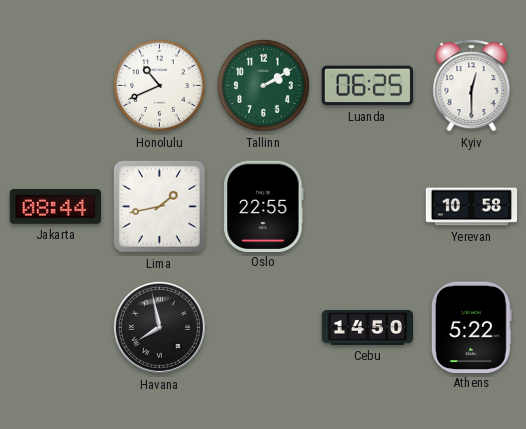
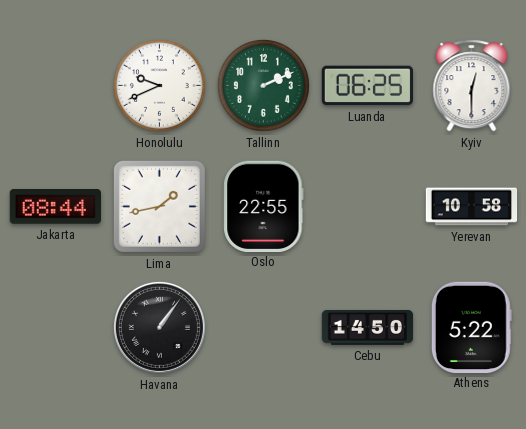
Honolulu: 10:41 -> 9:41
Tallinn: 2:10 -> 2:11
Havana: 7:58 -> 1:06
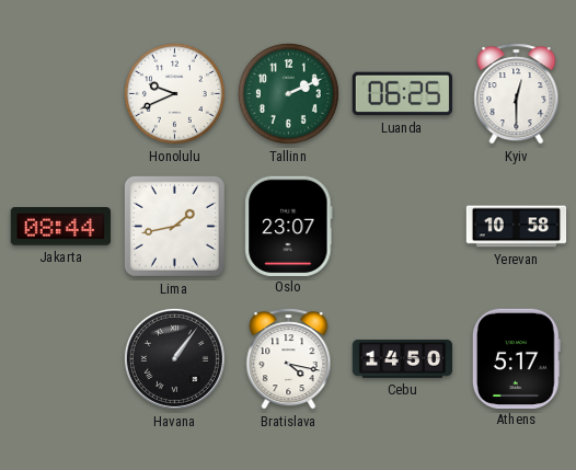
Oslo: 22:55 -> 23:07
Bratislava: none -> 4:17
Athens: 5:22 -> 5:17
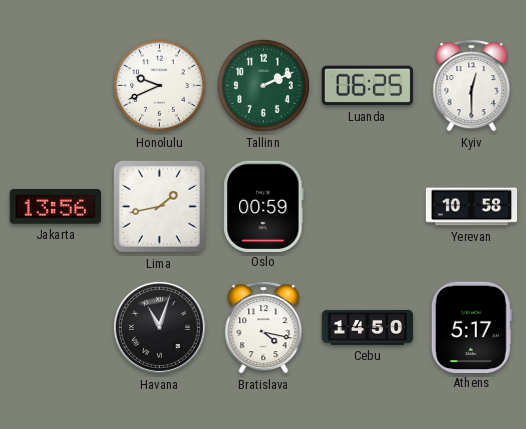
Jakarta: 08:44 -> 13:56
Oslo: 23:07 -> 00:59
Havana: 1:06 -> 11:03
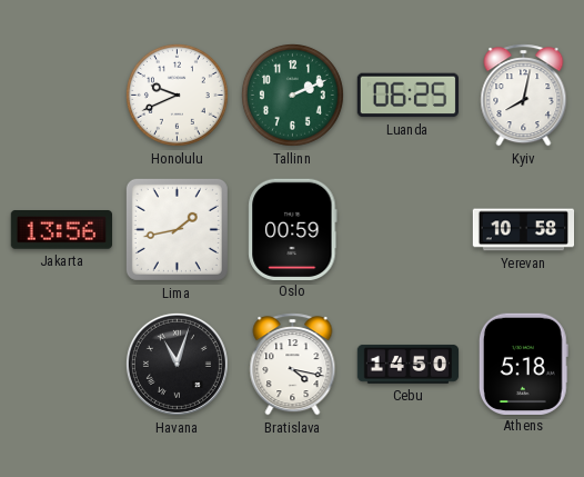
Kyiv: 12:30 -> 8:02
Athens: 5:17 -> 5:18
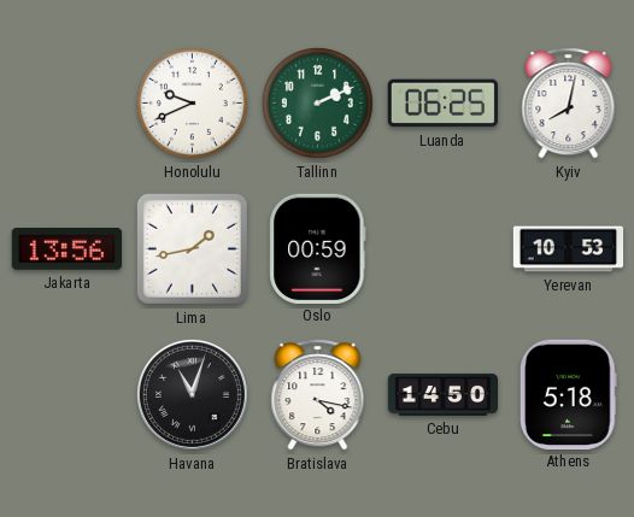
Yerevan: 10:58 -> 10:53
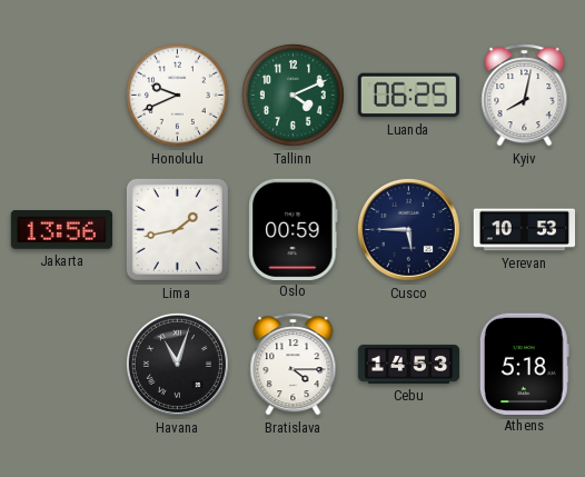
Tallinn: 2:11 -> 4:11
Cusco: none -> 5:45
Bratislava: 4:17 -> 4:15
Cebu: 14:50 -> 14:53
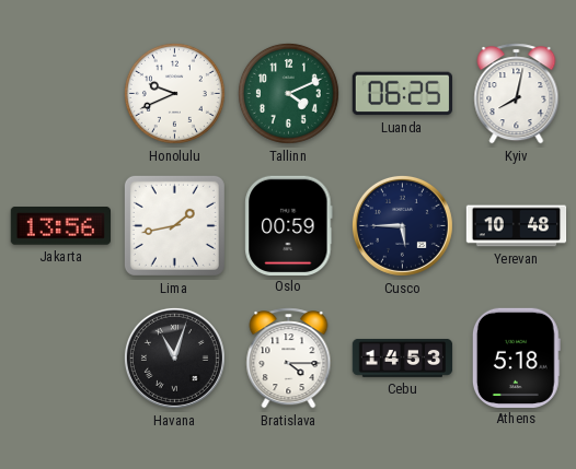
Yerevan: 10:53 -> 10:48
